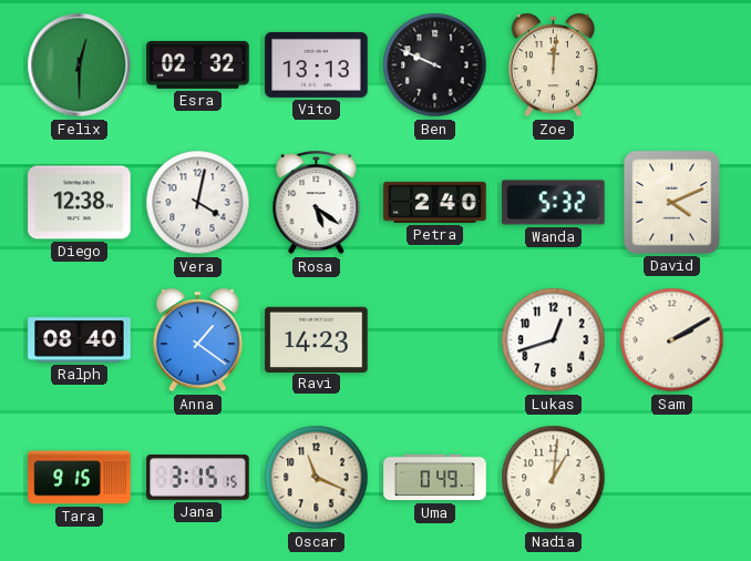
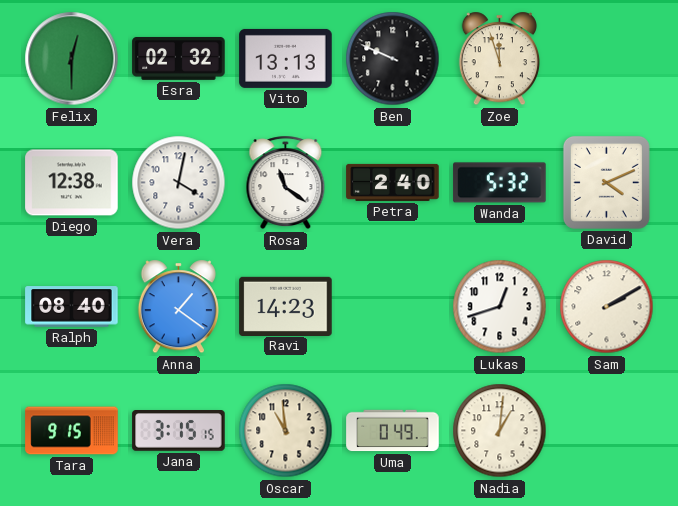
Zoe: 12:01 -> 11:57
Rosa: 5:21 -> 11:21
Oscar: 11:19 -> 10:59
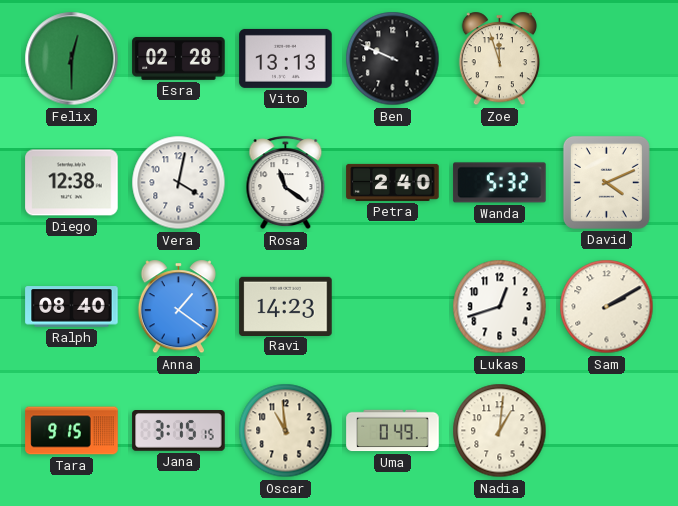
Esra: 02:32 -> 02:28
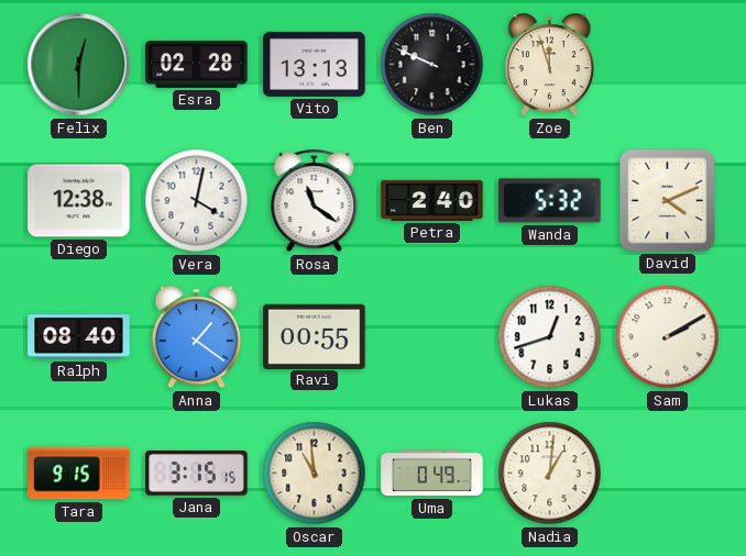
Ravi: 14:23 -> 00:55
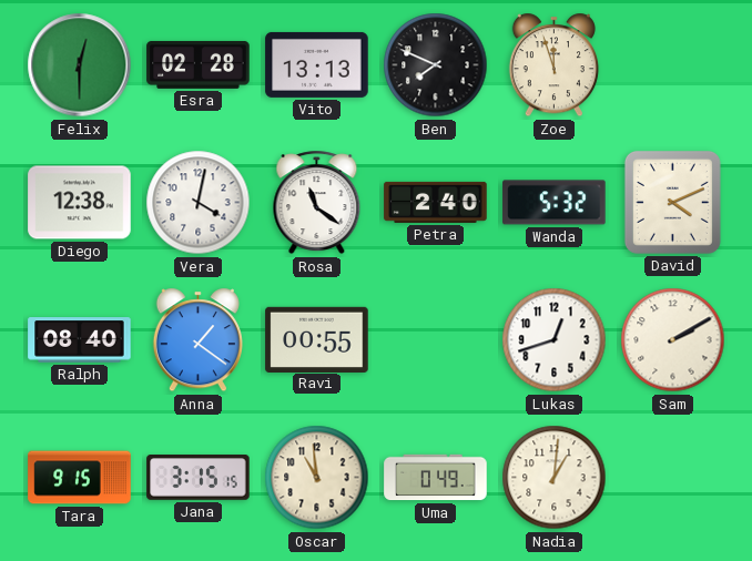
Ben: 9:49 -> 7:49
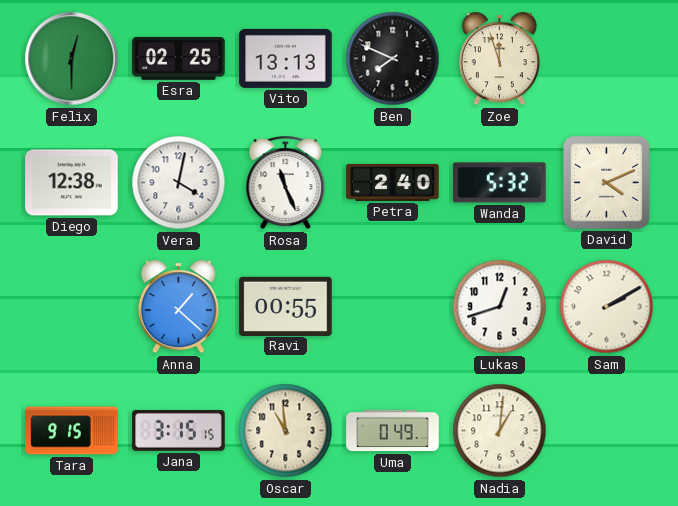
Esra: 02:28 -> 02:25
Rosa: 11:21 -> 11:26
Ralph: 08:40 -> none
Anna: 1:21 -> 1:22
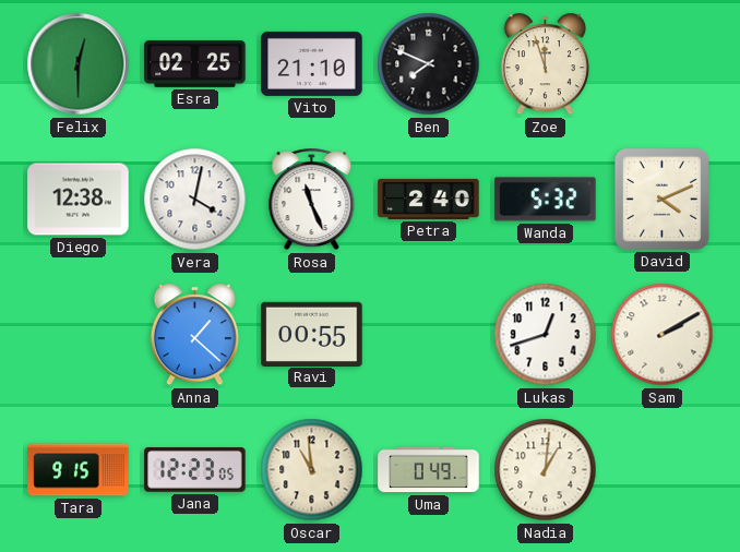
Vito: 13:13 -> 21:10
Jana: 3:15 -> 12:23
